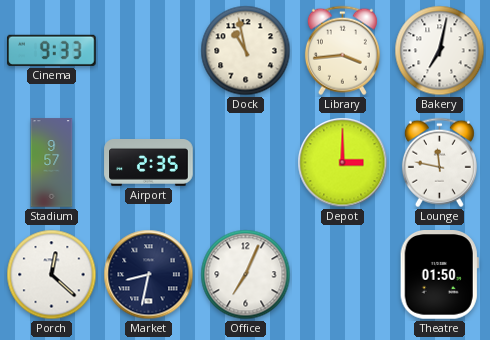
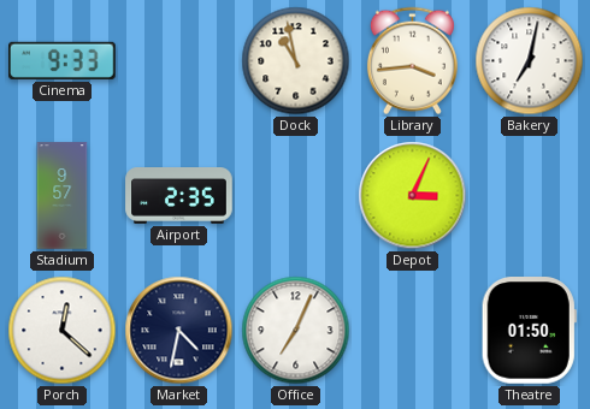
Depot: 3:00 -> 3:04
Lounge: 11:47 -> none
Market: 8:32 -> 4:32
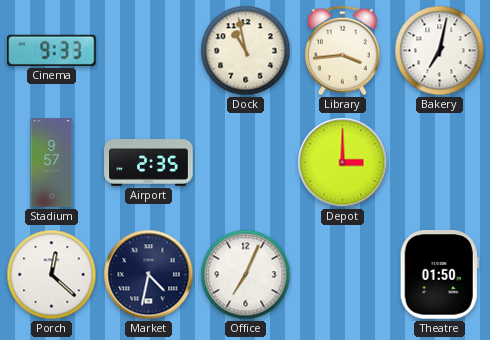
Depot: 3:04 -> 3:00
